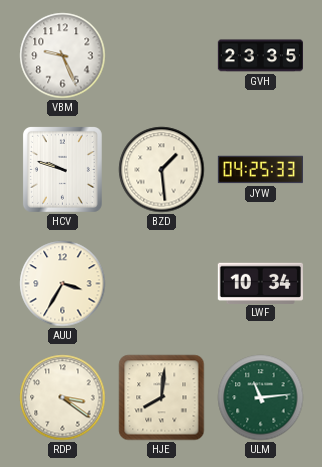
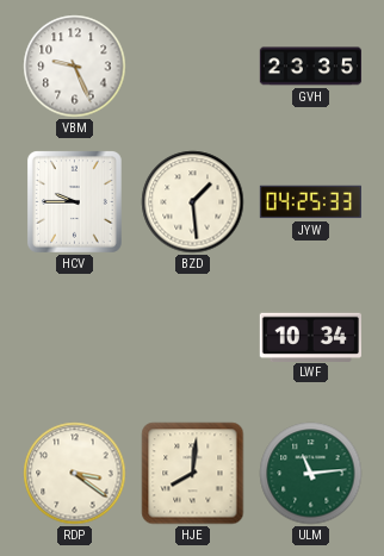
HCV: 9:48 -> 9:45
AUU: 3:35 -> none
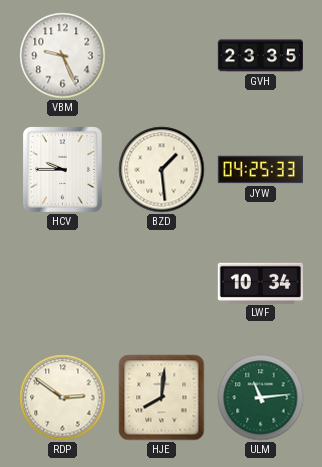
RDP: 3:21 -> 2:51
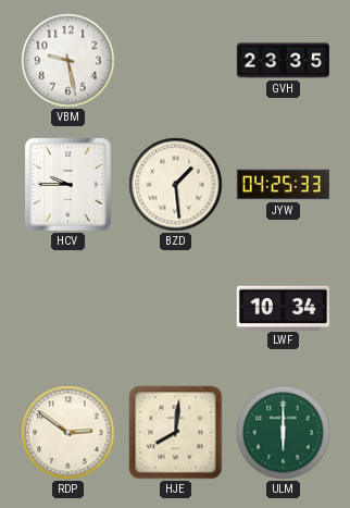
VBM: 9:26 -> 9:28
ULM: 11:14 -> 6:00
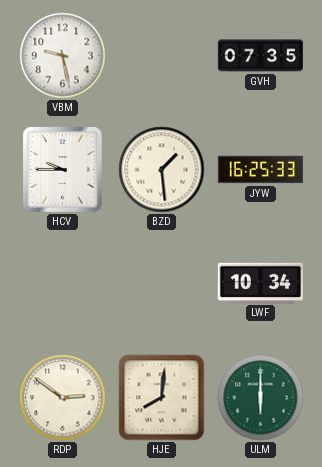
GVH: 23:35 -> 07:35
JYW: 04:25 -> 16:25
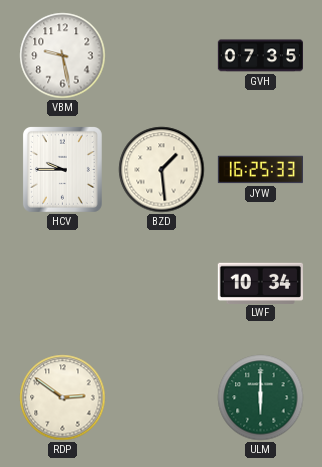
HJE: 8:01 -> none
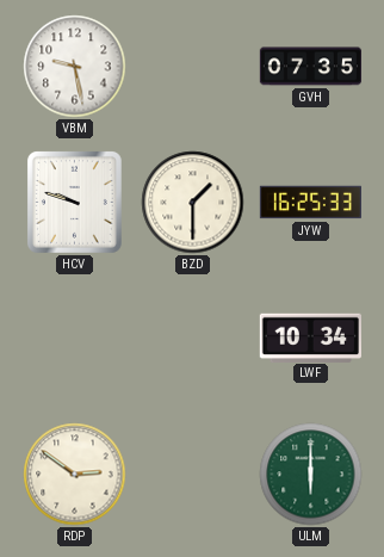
HCV: 9:45 -> 9:48
BZD: 1:29 -> 1:30
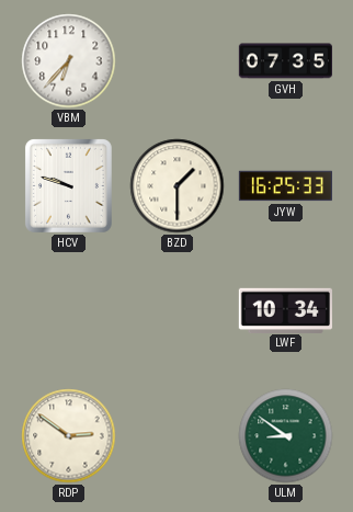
VBM: 9:28 -> 6:37
ULM: 6:00 -> 8:51
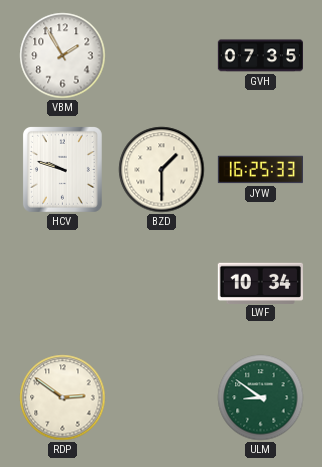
VBM: 6:37 -> 1:55
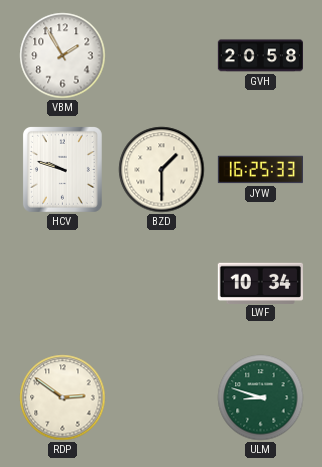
GVH: 07:35 -> 20:58
ULM: 8:51 -> 8:48
